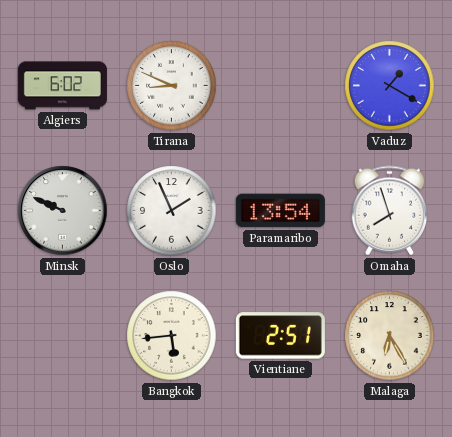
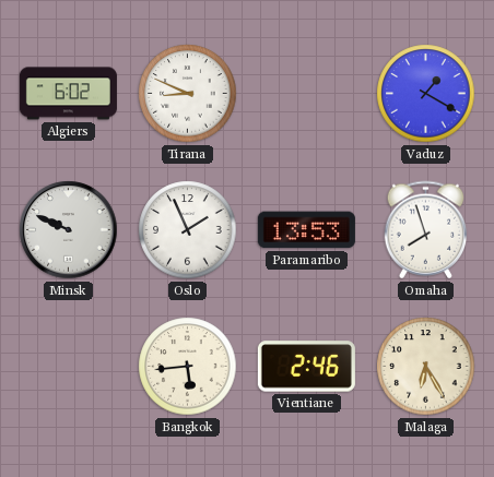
Paramaribo: 13:54 -> 13:53
Vientiane: 2:51 -> 2:46
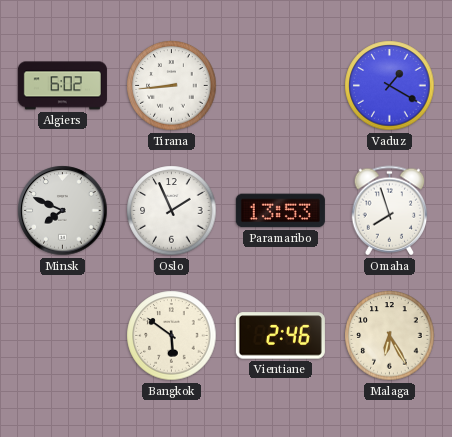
Tirana: 8:49 -> 8:44
Minsk: 9:49 -> 7:49
Bangkok: 5:44 -> 5:51
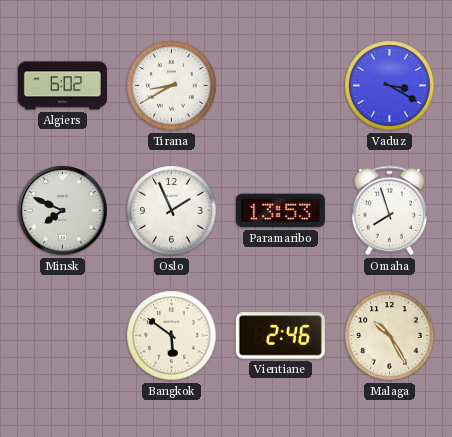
Tirana: 8:44 -> 8:40
Vaduz: 1:20 -> 3:20
Malaga: 6:25 -> 10:25
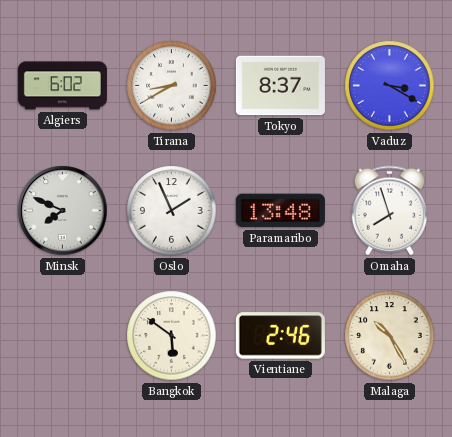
Tokyo: none -> 8:37
Paramaribo: 13:53 -> 13:48
